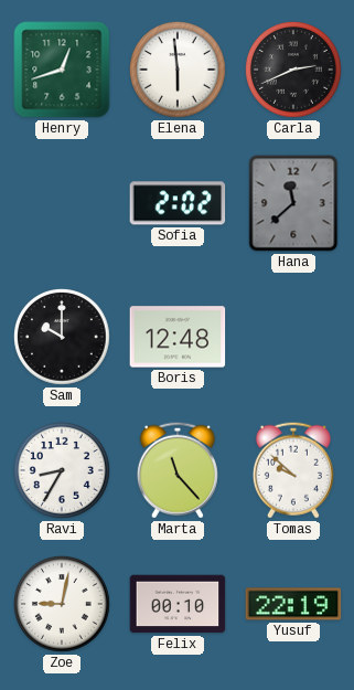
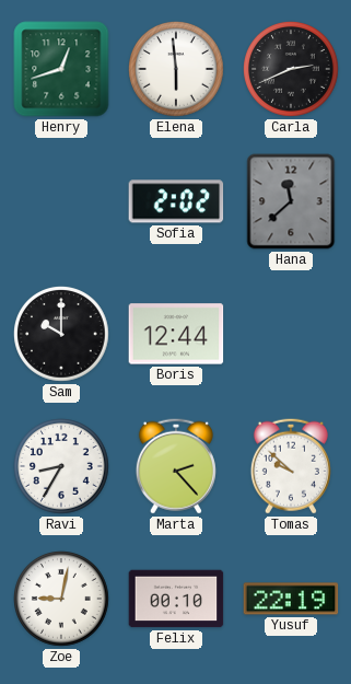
Boris: 12:48 -> 12:44
Marta: 11:23 -> 2:23
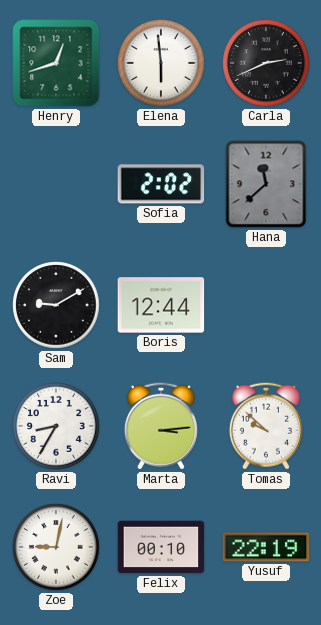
Sam: 10:00 -> 9:10
Marta: 2:23 -> 3:14
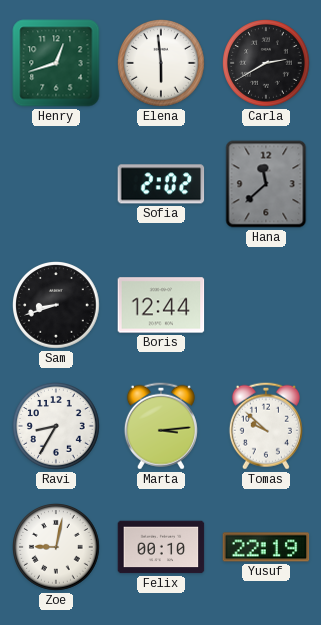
Carla: 2:41 -> 2:40
Sam: 9:10 -> 8:42
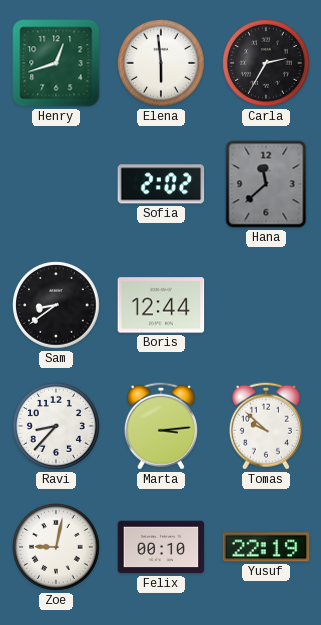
Carla: 2:40 -> 2:35
Sam: 8:42 -> 8:39
Ravi: 8:35 -> 8:37
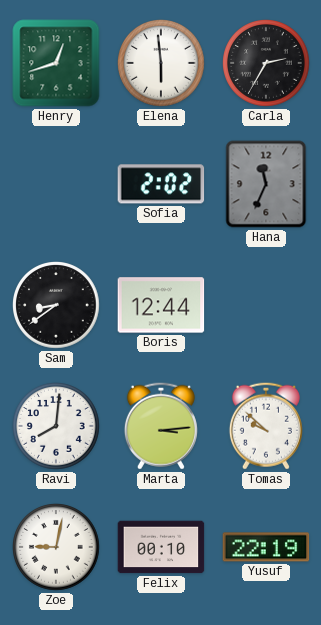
Hana: 11:38 -> 11:34
Ravi: 8:37 -> 8:01
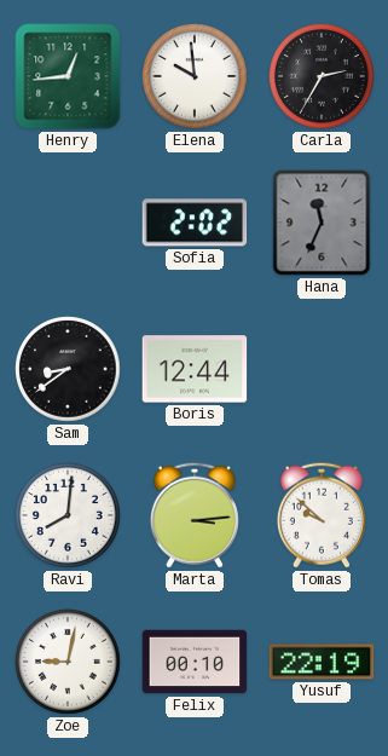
Henry: 12:42 -> 12:44
Elena: 5:59 -> 9:59
